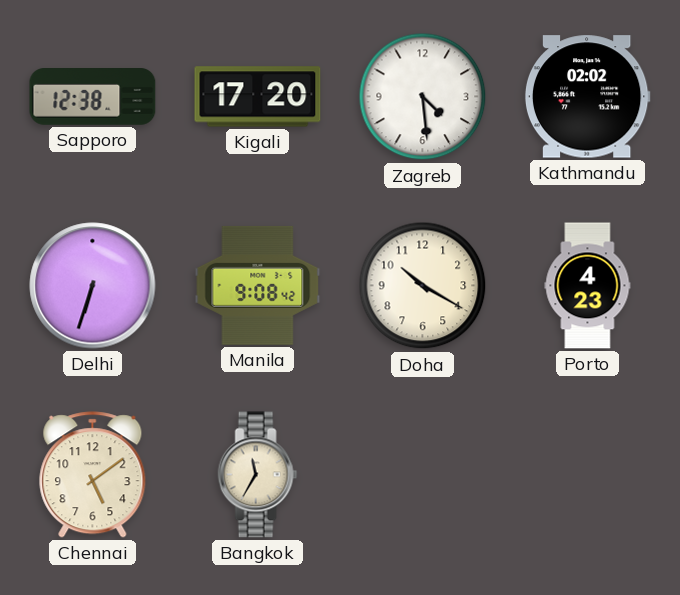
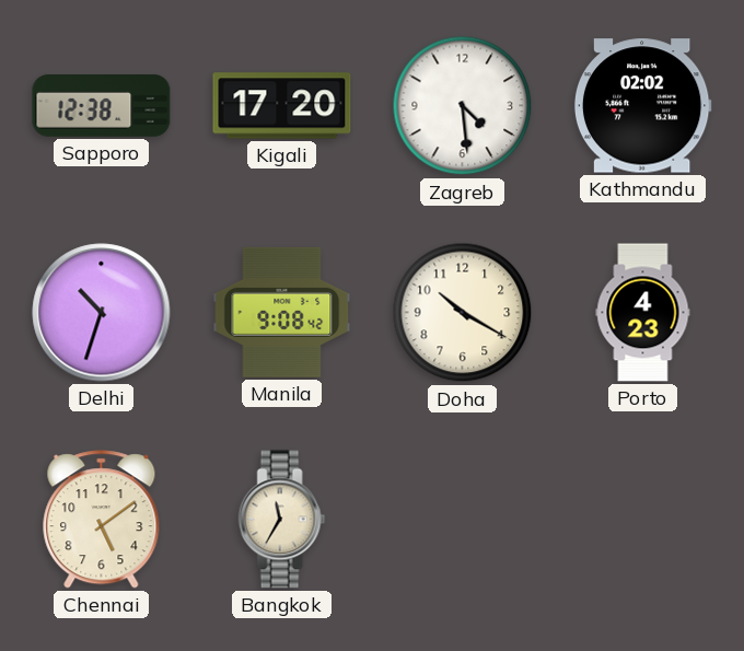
Delhi: 6:33 -> 10:33
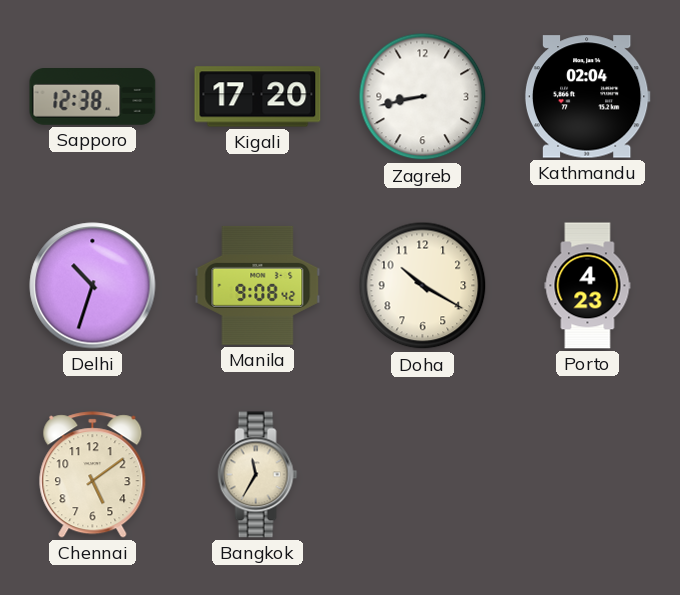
Zagreb: 4:29 -> 8:43
Kathmandu: 02:02 -> 02:04
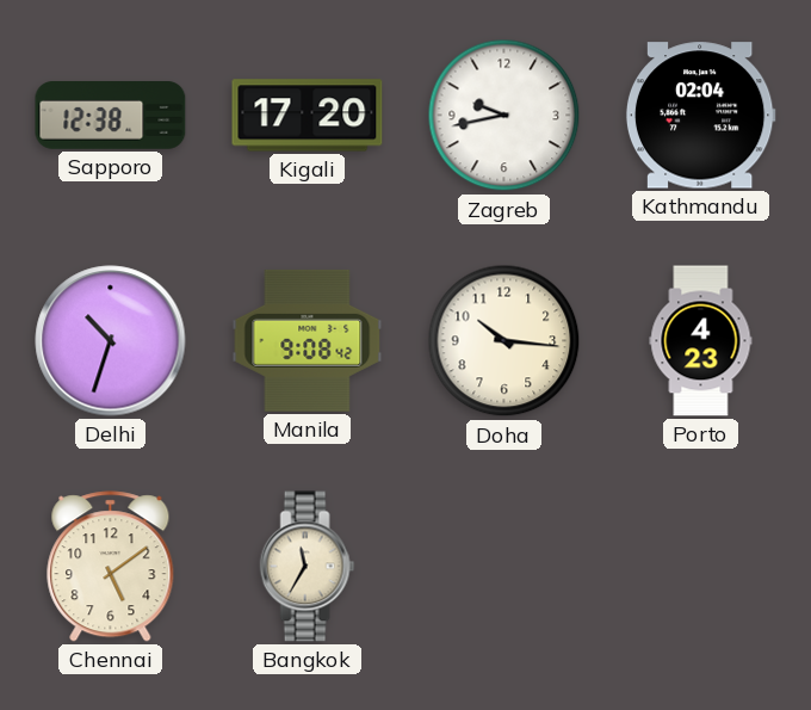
Zagreb: 8:43 -> 9:43
Doha: 10:20 -> 10:16
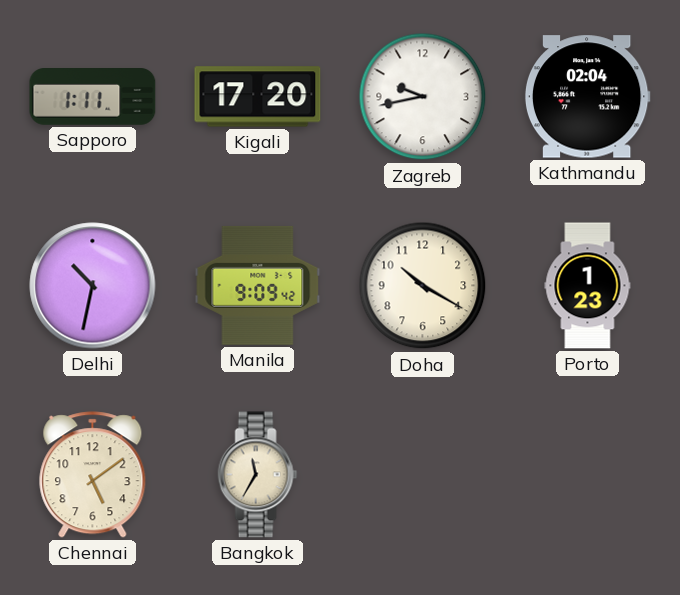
Sapporo: 12:38 -> 1:11
Delhi: 10:33 -> 10:32
Manila: 9:08 -> 9:09
Doha: 10:16 -> 10:20
Porto: 4:23 -> 1:23
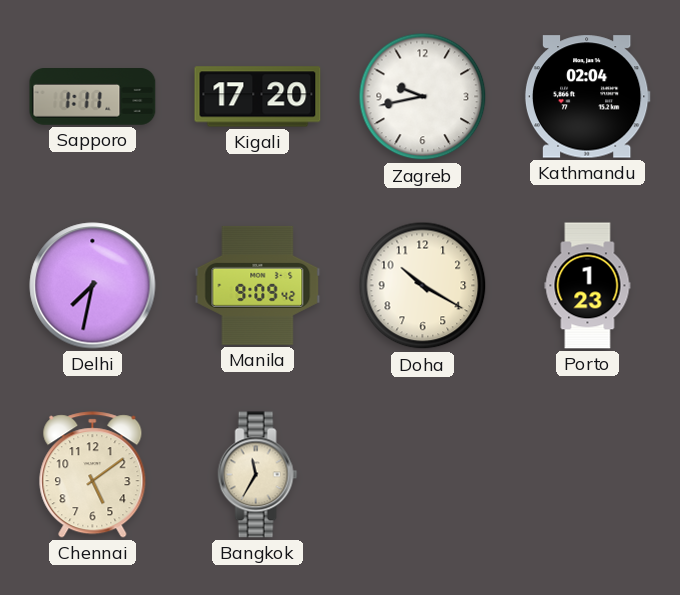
Delhi: 10:32 -> 7:32
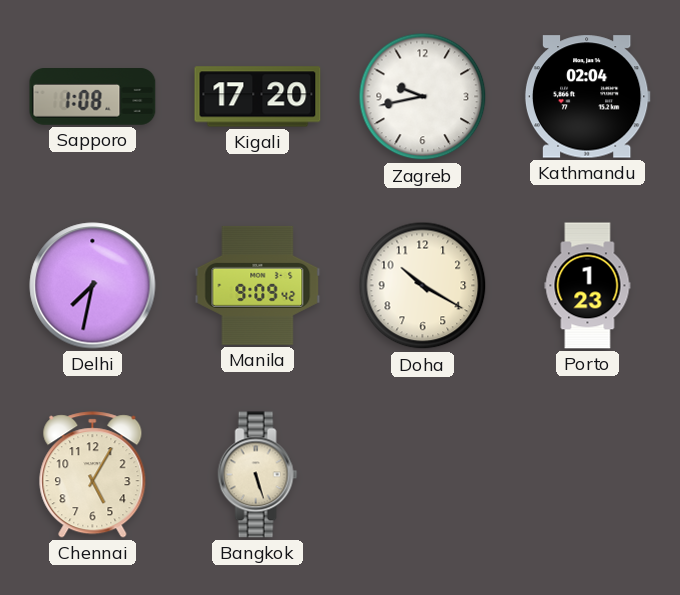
Sapporo: 1:11 -> 1:08
Chennai: 5:09 -> 5:05
Bangkok: 11:35 -> 5:27
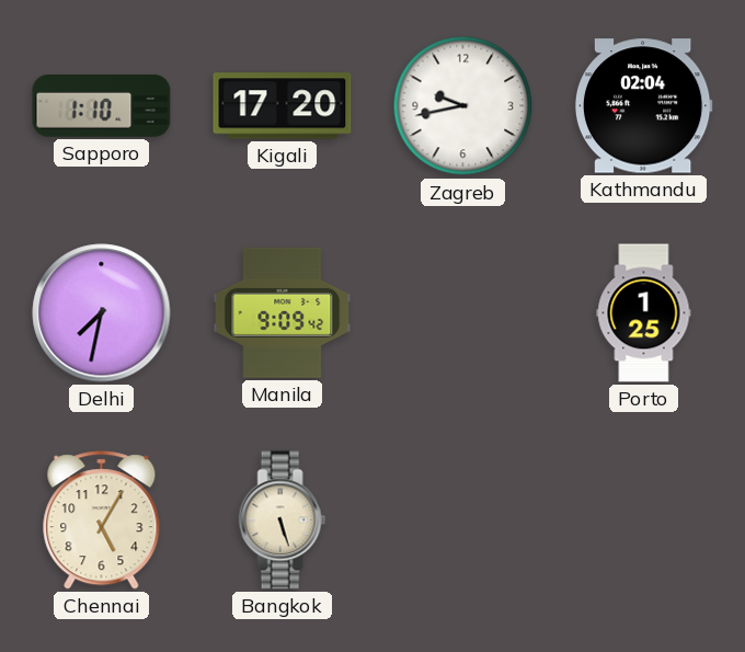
Sapporo: 1:08 -> 1:10
Doha: 10:20 -> none
Porto: 1:23 -> 1:25
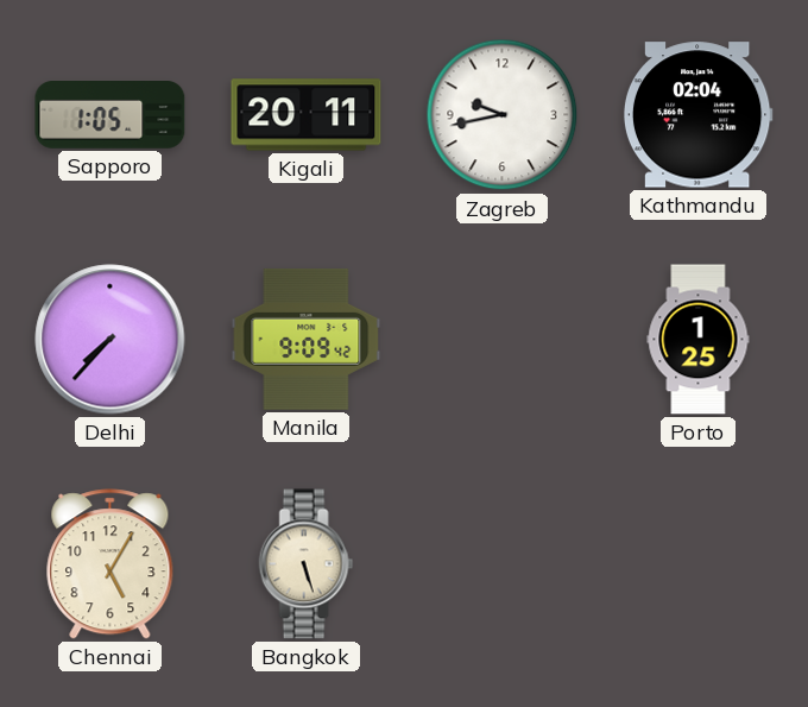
Sapporo: 1:10 -> 1:05
Kigali: 17:20 -> 20:11
Delhi: 7:32 -> 7:37
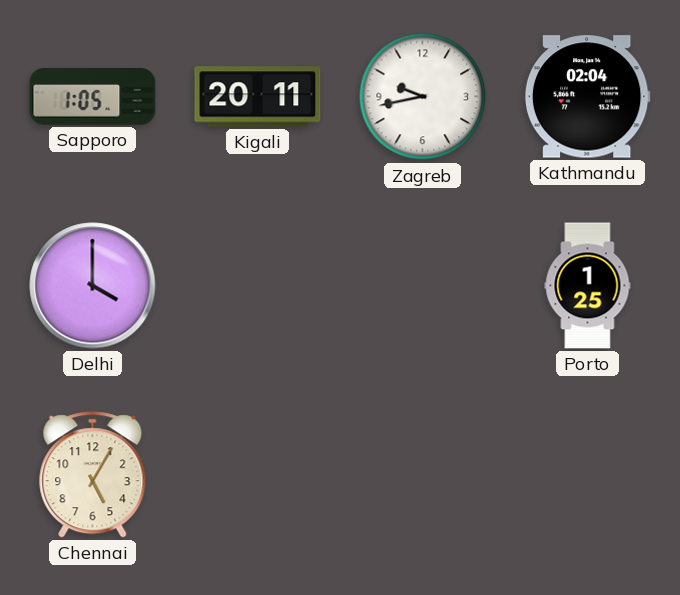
Delhi: 7:37 -> 4:00
Manila: 9:09 -> none
Bangkok: 5:27 -> none
